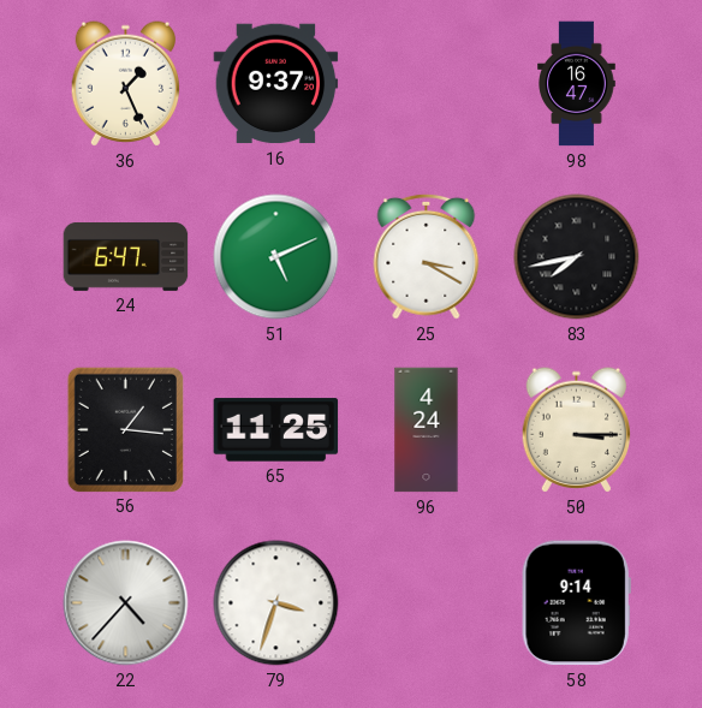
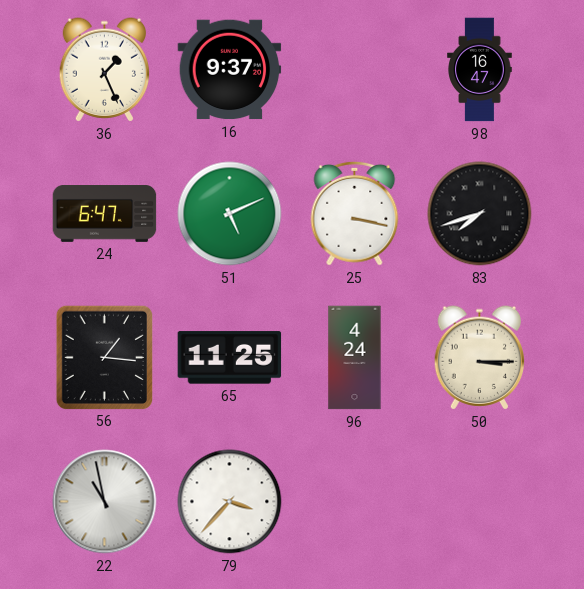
25: 3:20 -> 3:17
83: 7:43 -> 7:42
22: 4:37 -> 10:58
79: 3:33 -> 3:37
58: 9:14 -> none
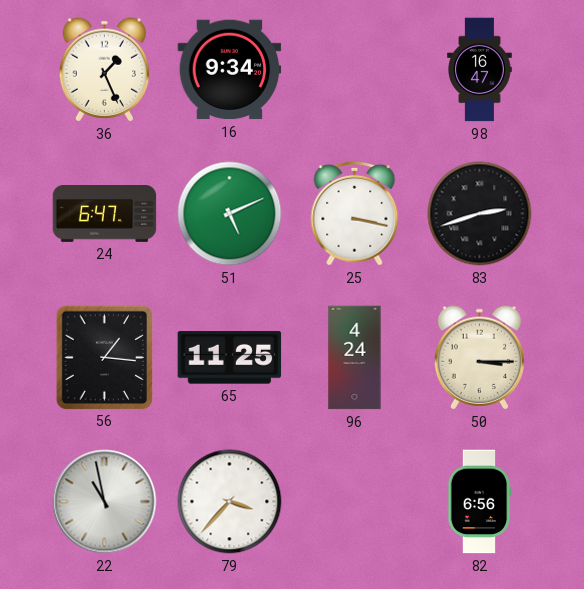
16: 9:37 -> 9:34
83: 7:42 -> 2:42
82: none -> 6:56
